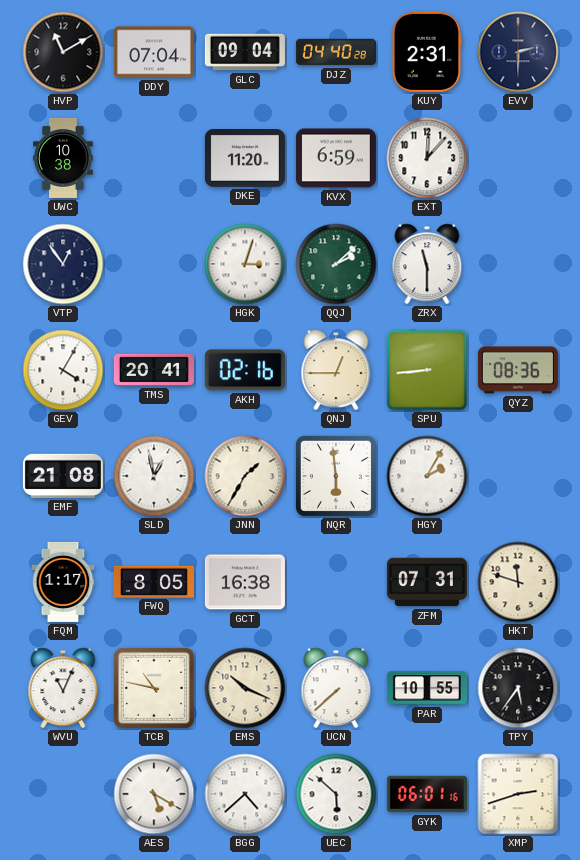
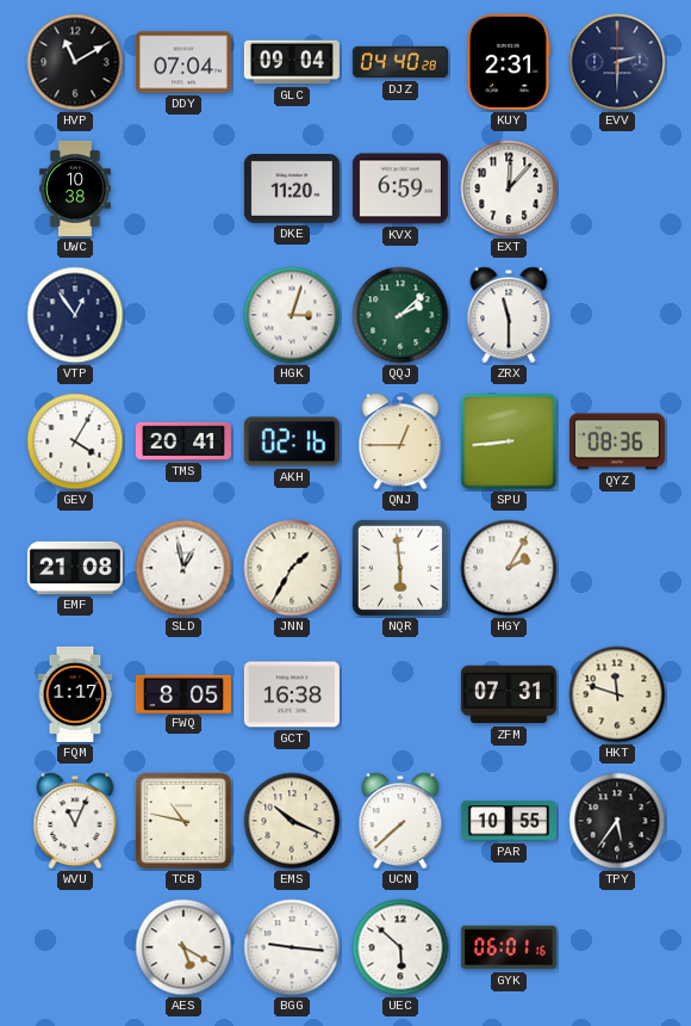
BGG: 4:38 -> 9:16
XMP: 2:42 -> none
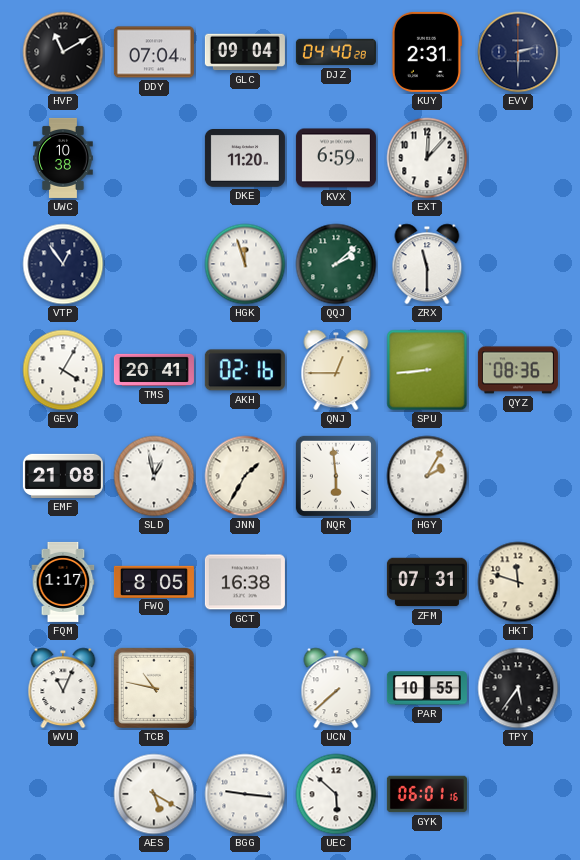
HGK: 3:03 -> 11:57
EMS: 10:19 -> none
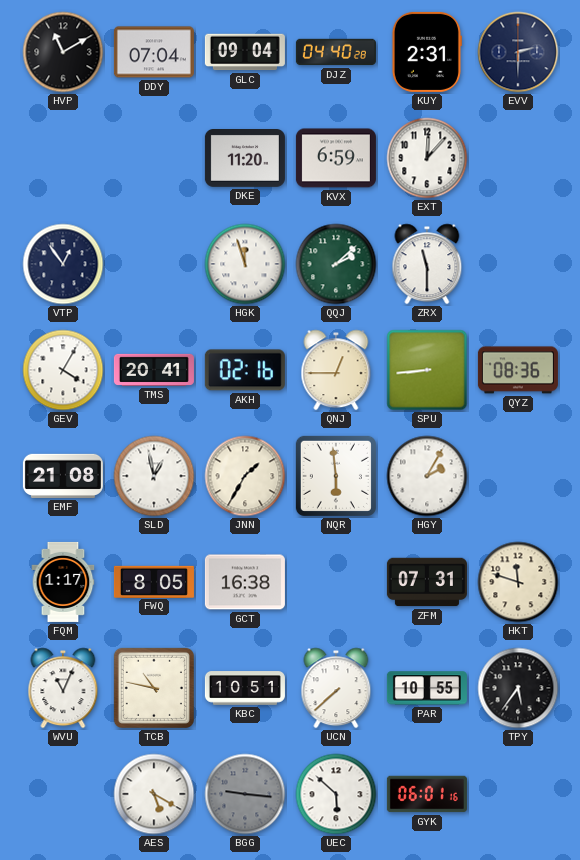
UWC: 10:38 -> none
KBC: none -> 10:51
BGG dial: white -> grey
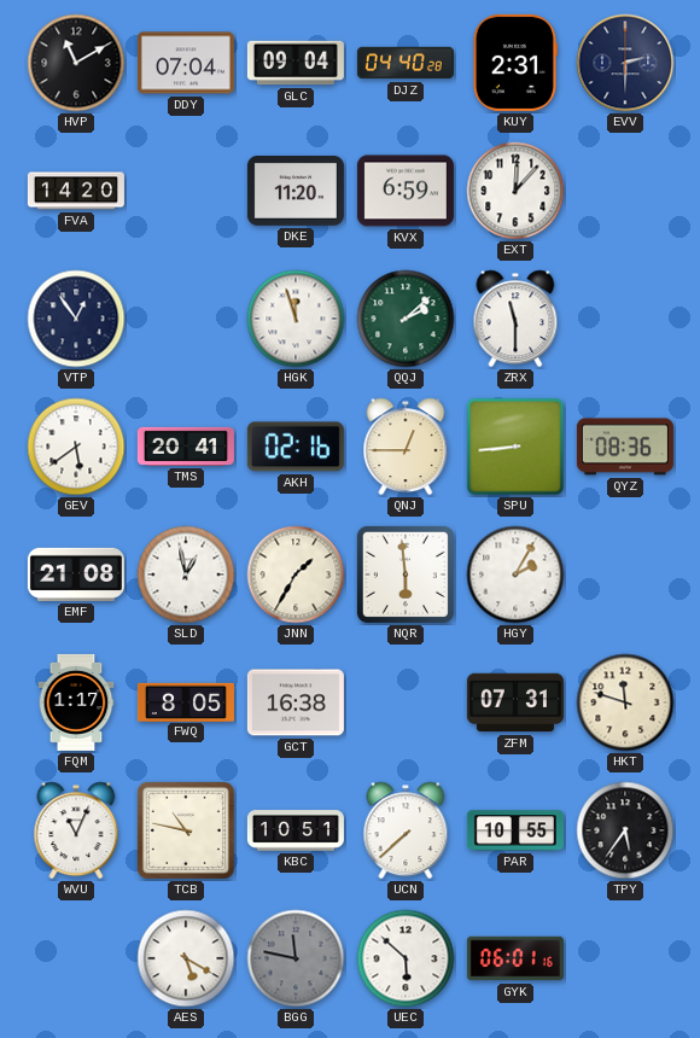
FVA: none -> 14:20
GEV: 4:05 -> 5:39
BGG: 9:16 -> 11:47
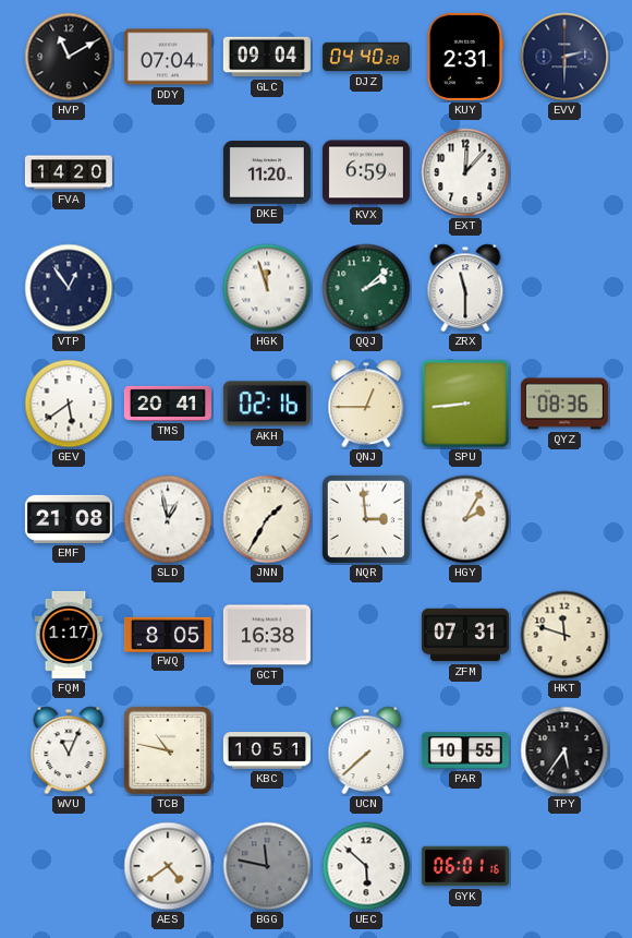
NQR: 5:59 -> 2:59
AES: 5:20 -> 4:39
